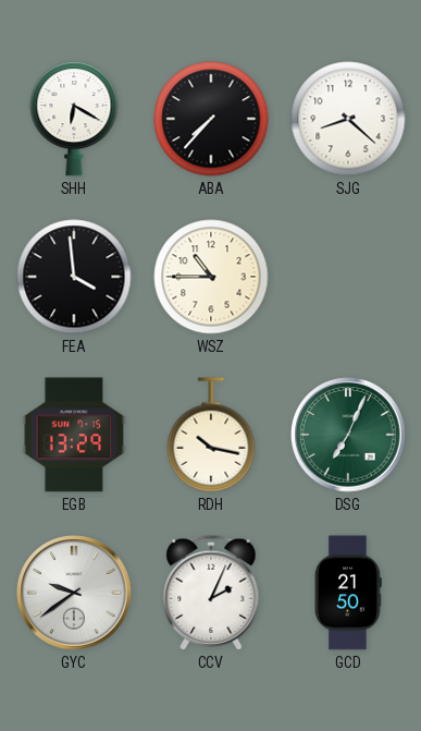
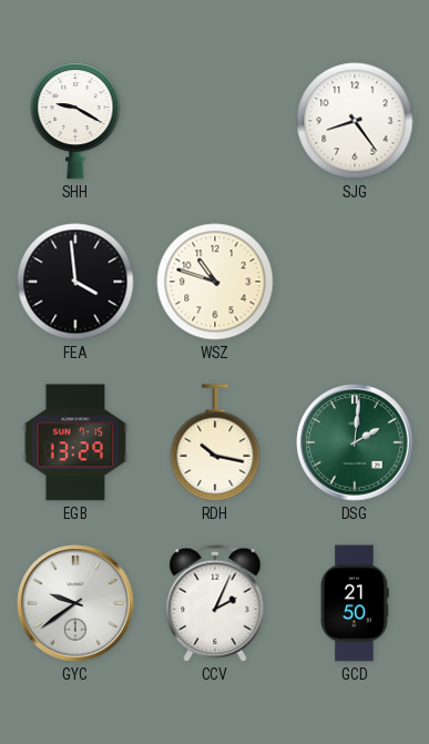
SHH: 6:20 -> 9:20
ABA: 7:37 -> none
SJG: 8:22 -> 8:24
WSZ: 10:45 -> 10:48
DSG: 7:04 -> 2:01
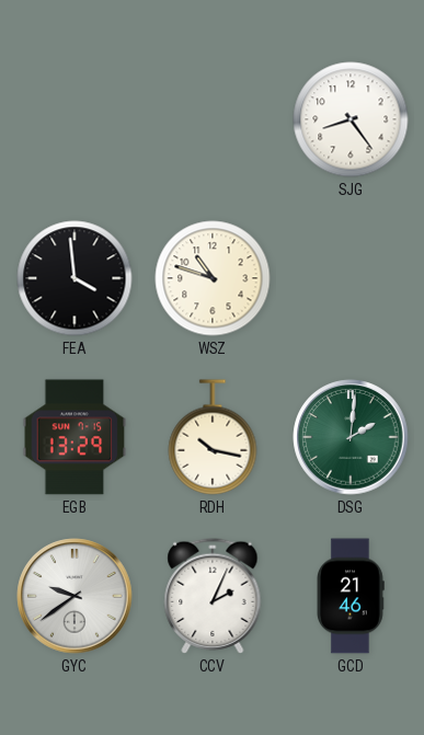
SHH: 9:20 -> none
GCD: 21:50 -> 21:46
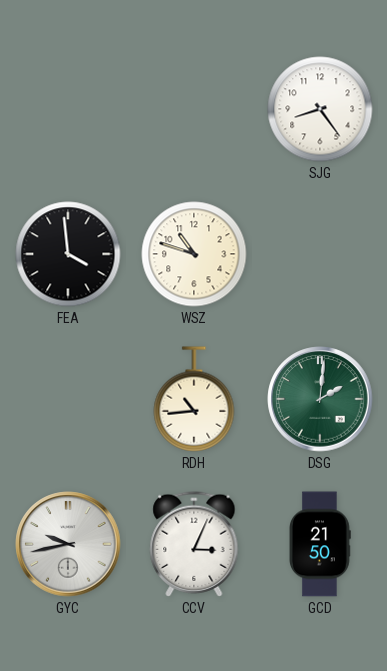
EGB: 13:29 -> none
RDH: 10:17 -> 10:44
GYC: 9:39 -> 9:43
CCV: 2:04 -> 3:04
GCD: 21:46 -> 21:50
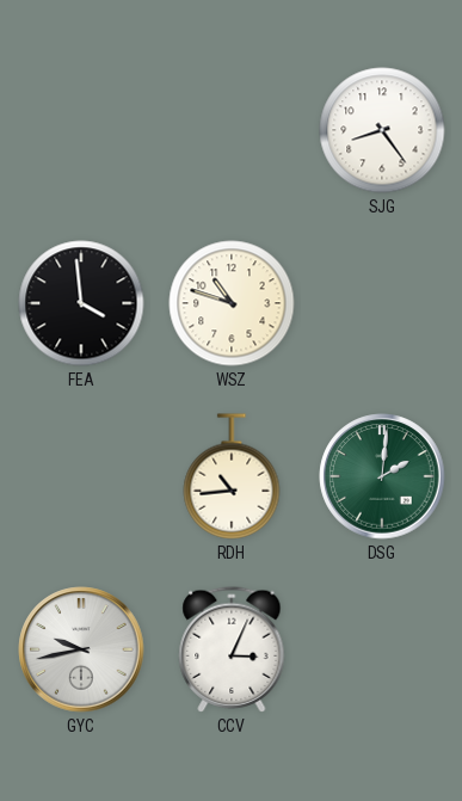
GCD: 21:50 -> none
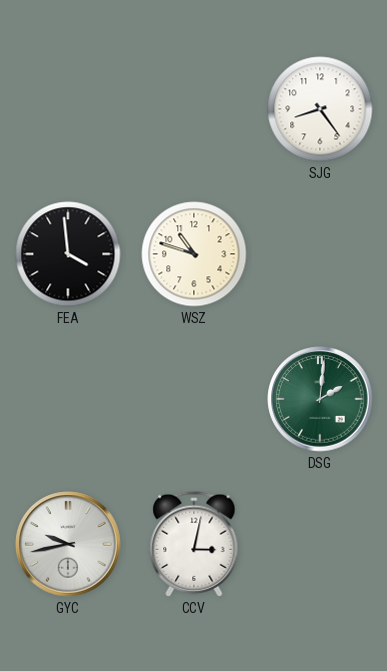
RDH: 10:44 -> none
CCV: 3:04 -> 3:02
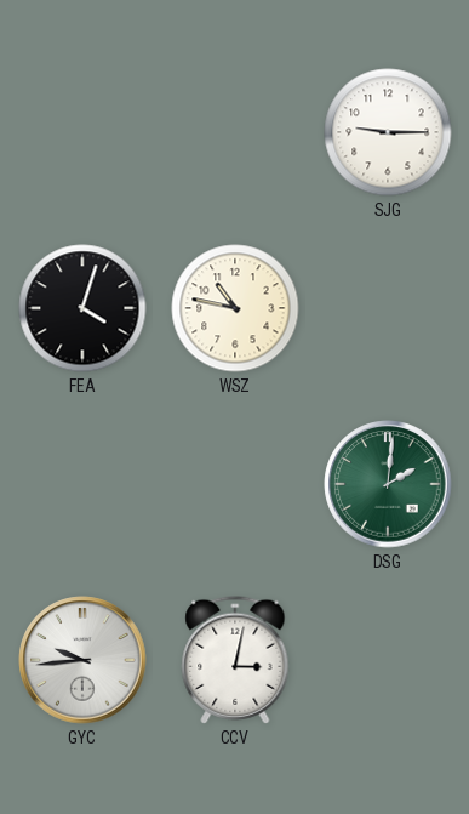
SJG: 8:24 -> 9:15
FEA: 3:59 -> 4:03
WSZ: 10:48 -> 10:47
GYC: 9:43 -> 9:44
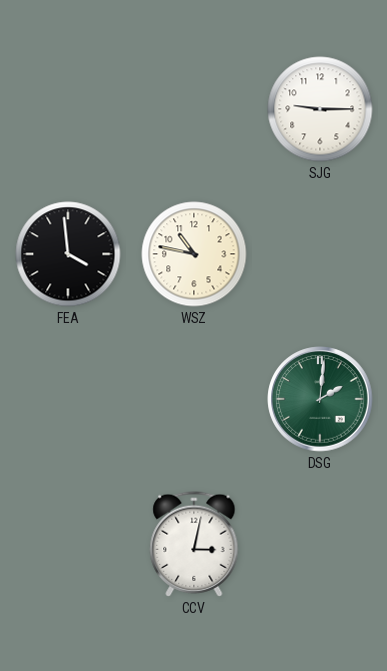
FEA: 4:03 -> 3:59
GYC: 9:44 -> none
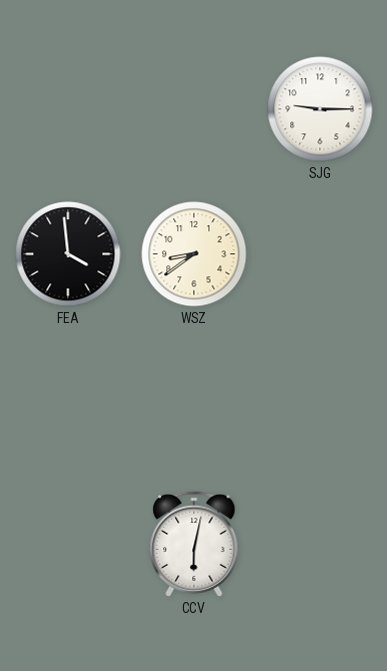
WSZ: 10:47 -> 8:39
DSG: 2:01 -> none
CCV: 3:02 -> 6:02
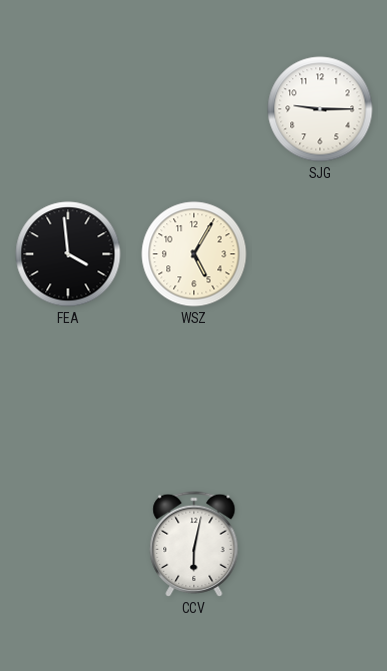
WSZ: 8:39 -> 5:05
